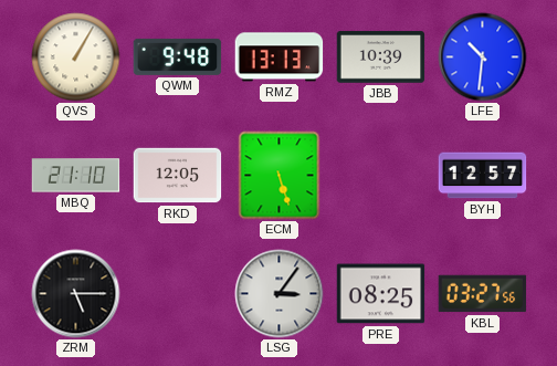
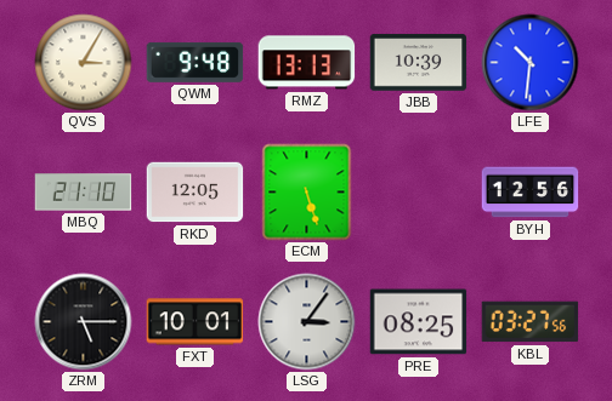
QVS: 1:05 -> 3:05
BYH: 12:57 -> 12:56
FXT: none -> 10:01
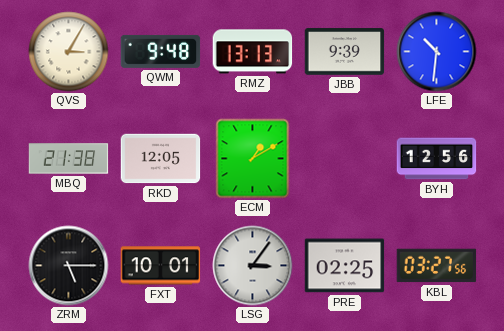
JBB: 10:39 -> 9:39
MBQ: 21:10 -> 21:38
ECM: 5:27 -> 1:10
PRE: 08:25 -> 02:25
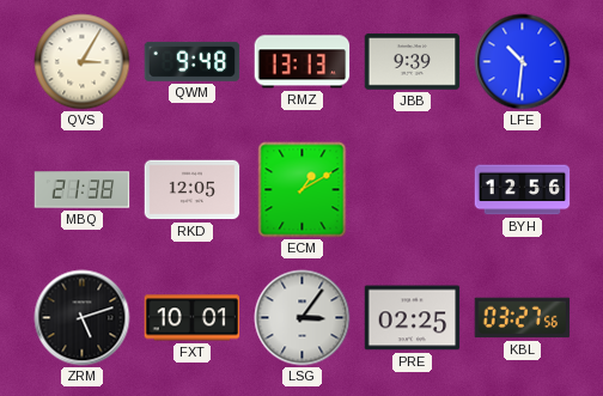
ZRM: 5:15 -> 5:12
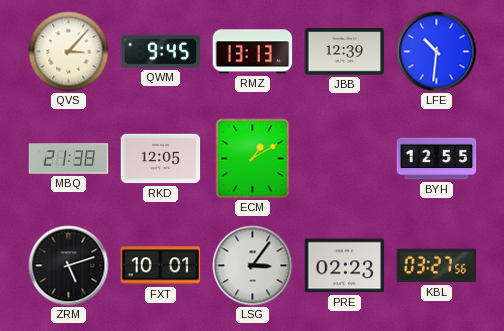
QVS: 3:05 -> 3:07
QWM: 9:48 -> 9:45
JBB: 9:39 -> 12:39
BYH: 12:56 -> 12:55
PRE: 02:25 -> 02:23
